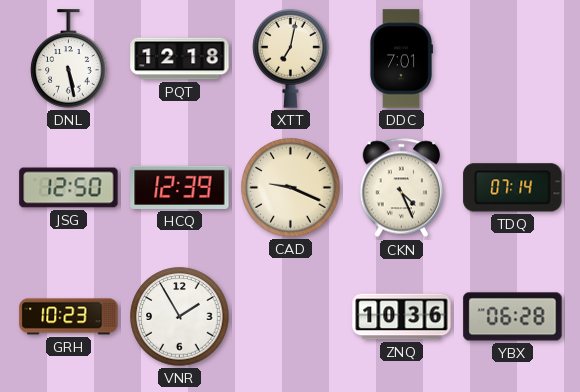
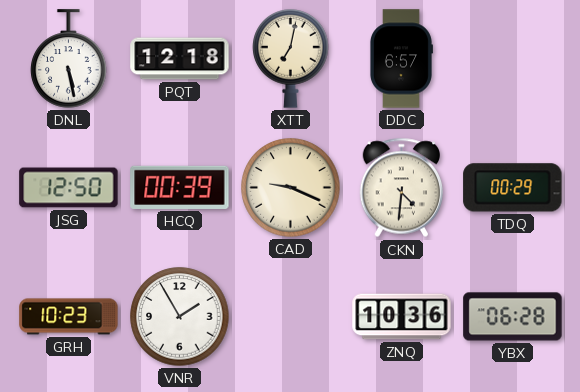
DDC: 7:01 -> 6:57
HCQ: 12:39 -> 00:39
CKN: 4:26 -> 4:31
TDQ: 07:14 -> 00:29
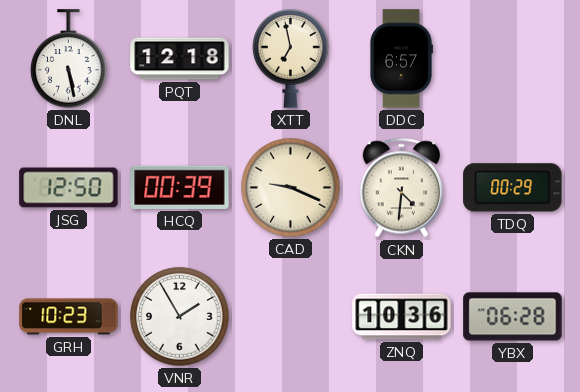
XTT: 7:02 -> 6:58
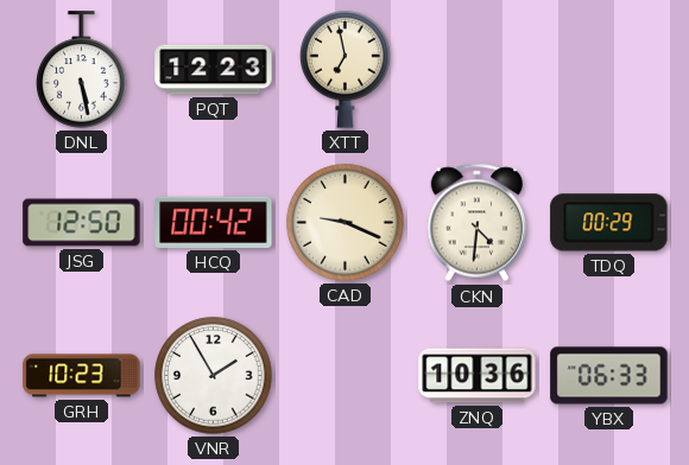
PQT: 12:18 -> 12:23
DDC: 6:57 -> none
HCQ: 00:39 -> 00:42
YBX: 06:28 -> 06:33
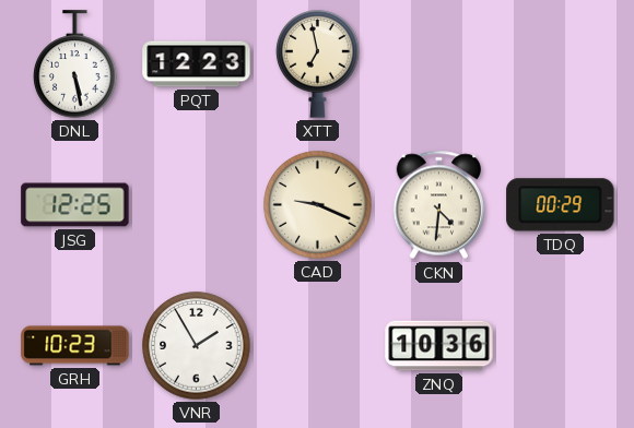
JSG: 12:50 -> 12:25
HCQ: 00:42 -> none
YBX: 06:33 -> none
